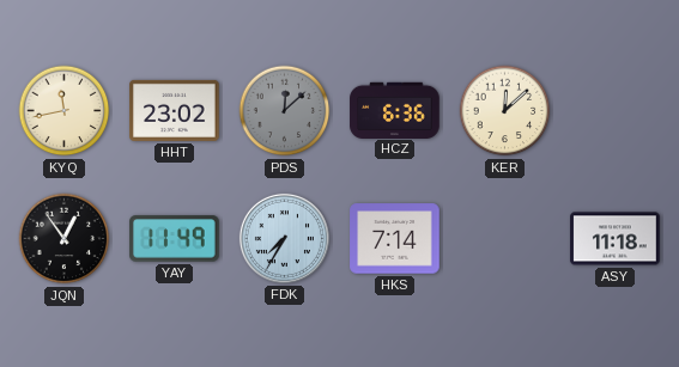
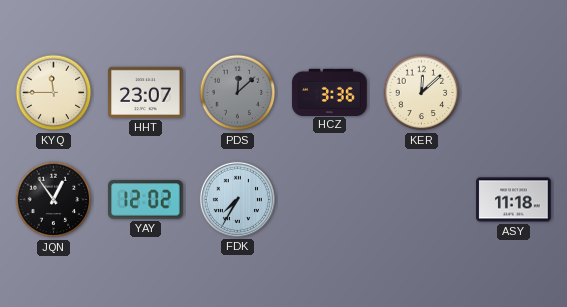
KYQ: 11:43 -> 11:45
HHT: 23:02 -> 23:07
HCZ: 6:36 -> 3:36
YAY: 11:49 -> 12:02
HKS: 7:14 -> none
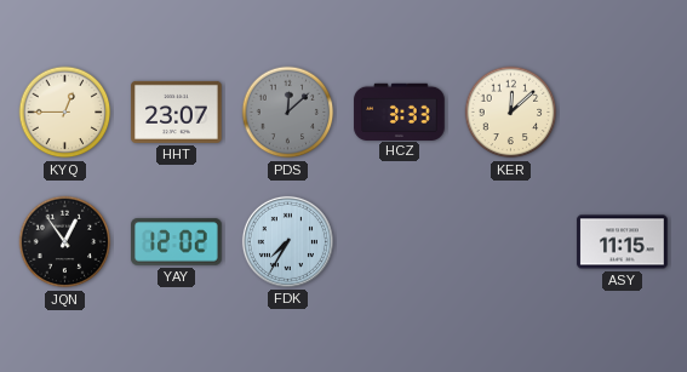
KYQ: 11:45 -> 12:45
HCZ: 3:36 -> 3:33
ASY: 11:18 -> 11:15
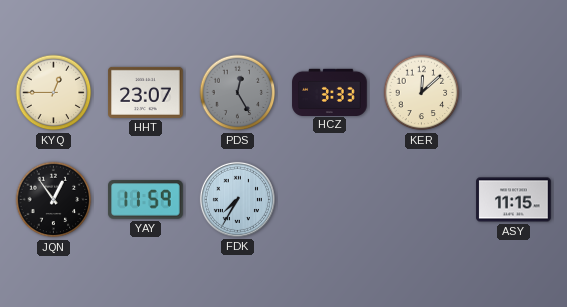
PDS: 12:08 -> 12:25
YAY: 12:02 -> 11:59
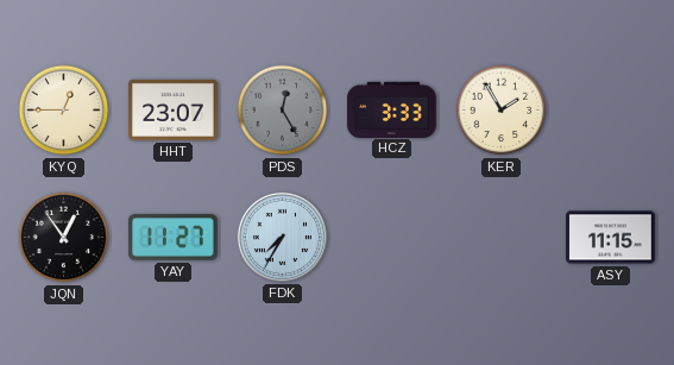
KER: 12:08 -> 1:55
YAY: 11:59 -> 11:27
